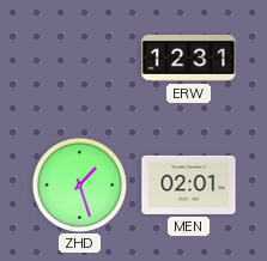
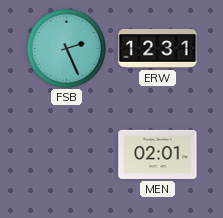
FSB: none -> 2:26
ZHD: 1:27 -> none
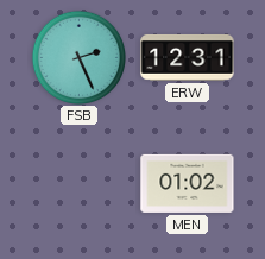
MEN: 02:01 -> 01:02
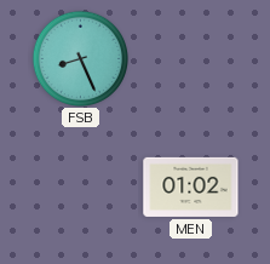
FSB: 2:26 -> 8:26
ERW: 12:31 -> none
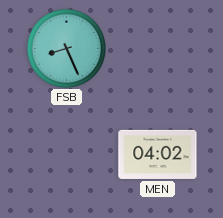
MEN: 01:02 -> 04:02
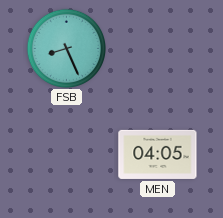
MEN: 04:02 -> 04:05
